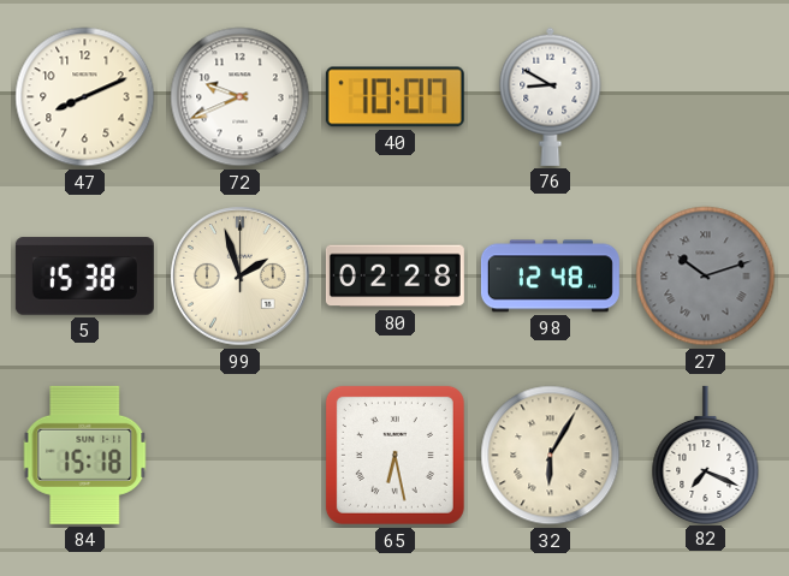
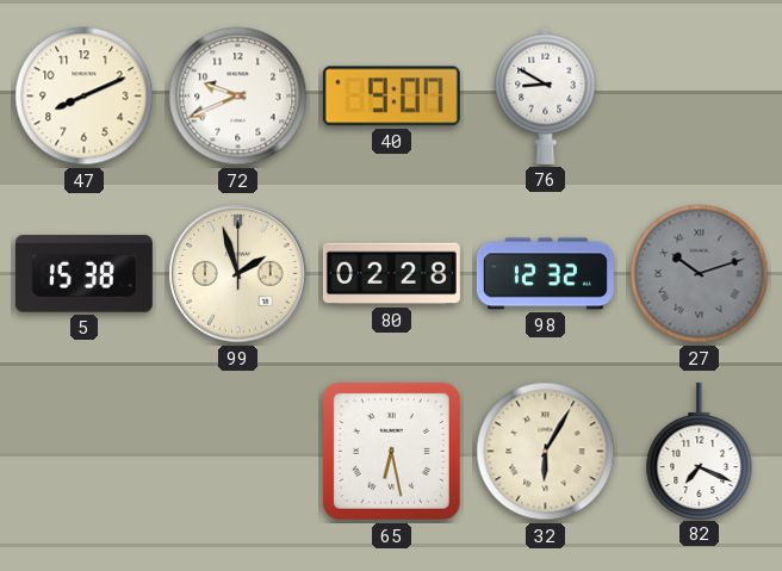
40: 10:07 -> 9:07
98: 12:48 -> 12:32
84: 15:18 -> none
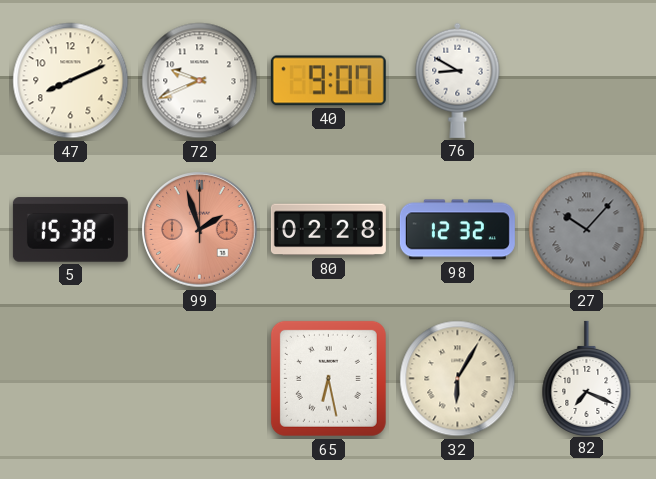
99 dial: cream -> salmon
27: 10:12 -> 10:07
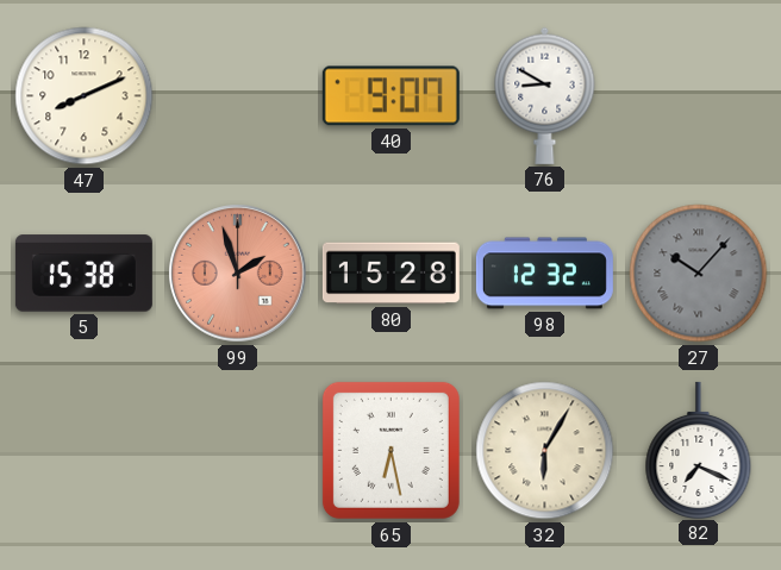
72: 9:41 -> none
80: 02:28 -> 15:28
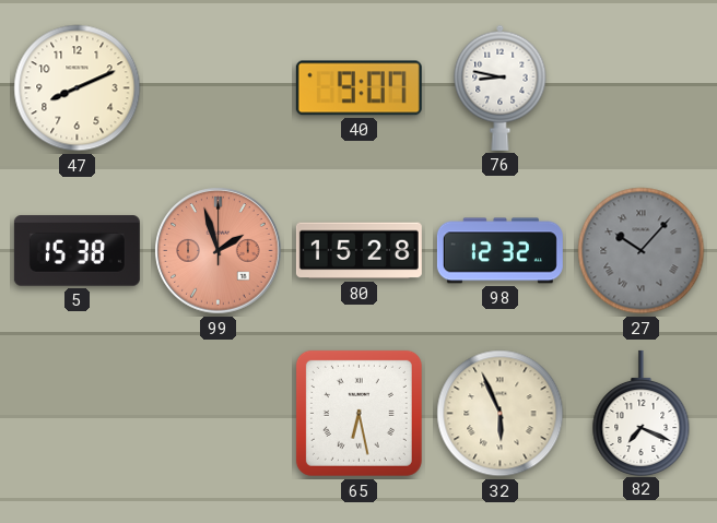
76: 8:50 -> 8:47
32: 6:05 -> 5:56
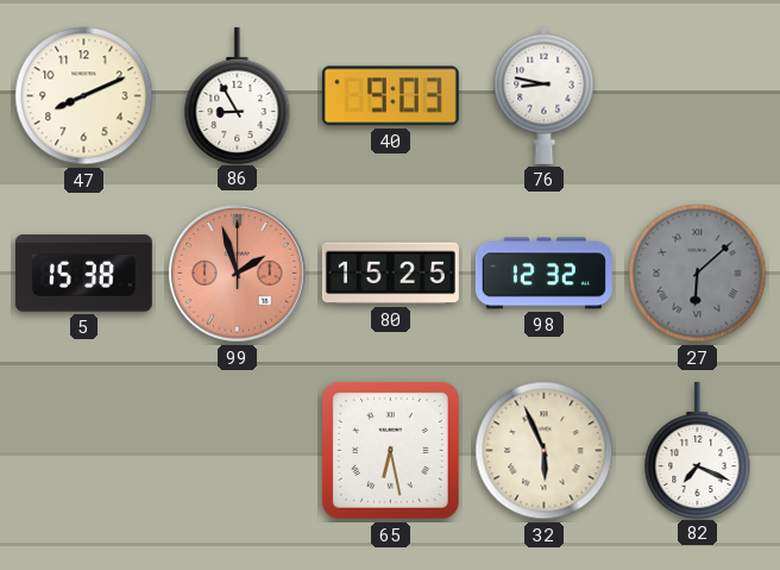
86: none -> 8:55
40: 9:07 -> 9:03
80: 15:28 -> 15:25
27: 10:07 -> 6:08
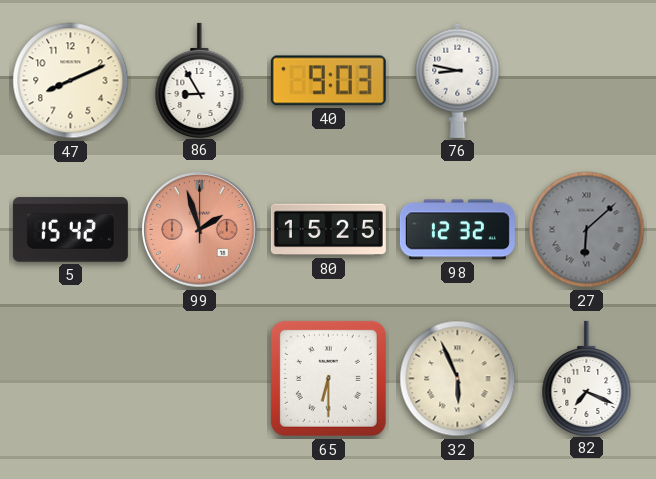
5: 15:38 -> 15:42
65: 6:28 -> 6:30
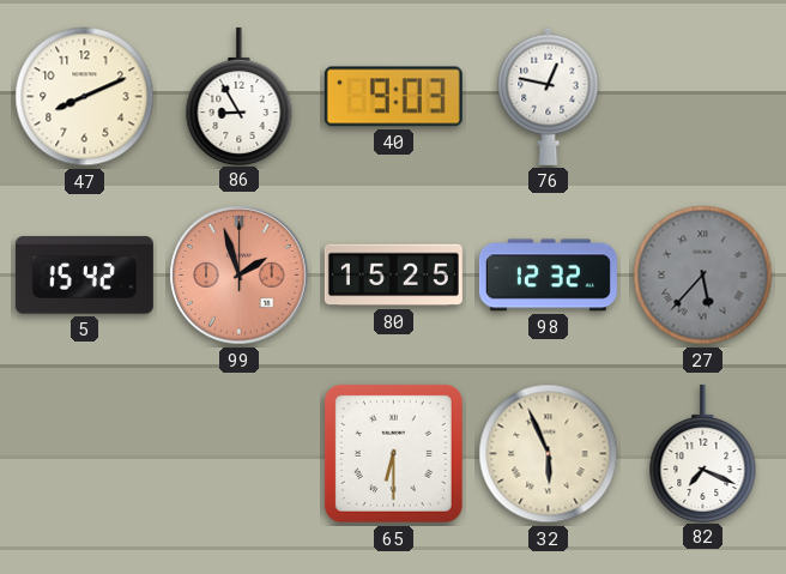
76: 8:47 -> 12:47
27: 6:08 -> 5:37
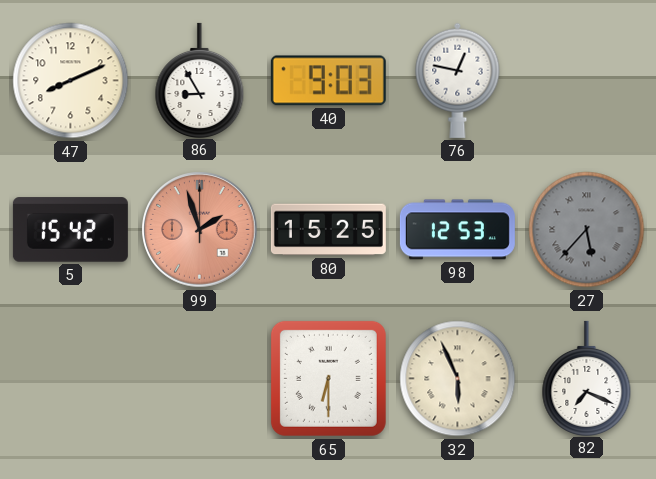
98: 12:32 -> 12:53
